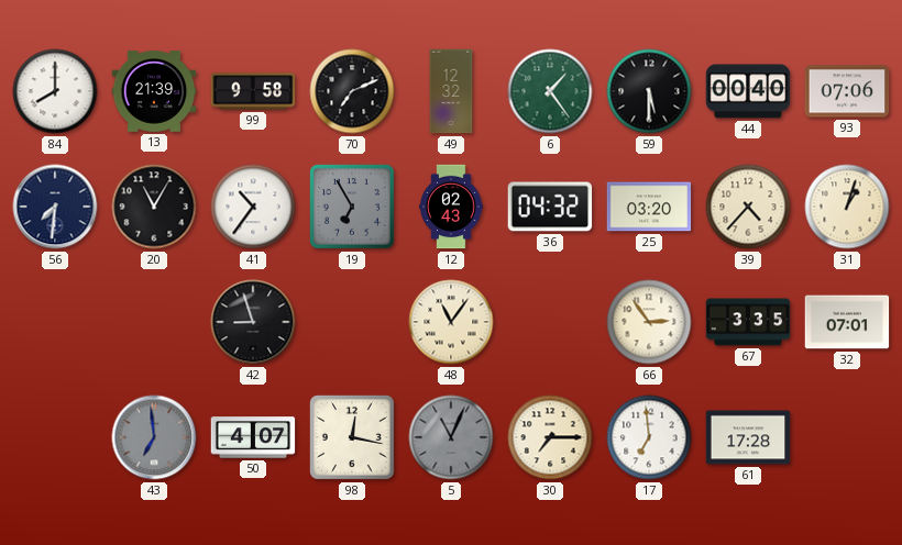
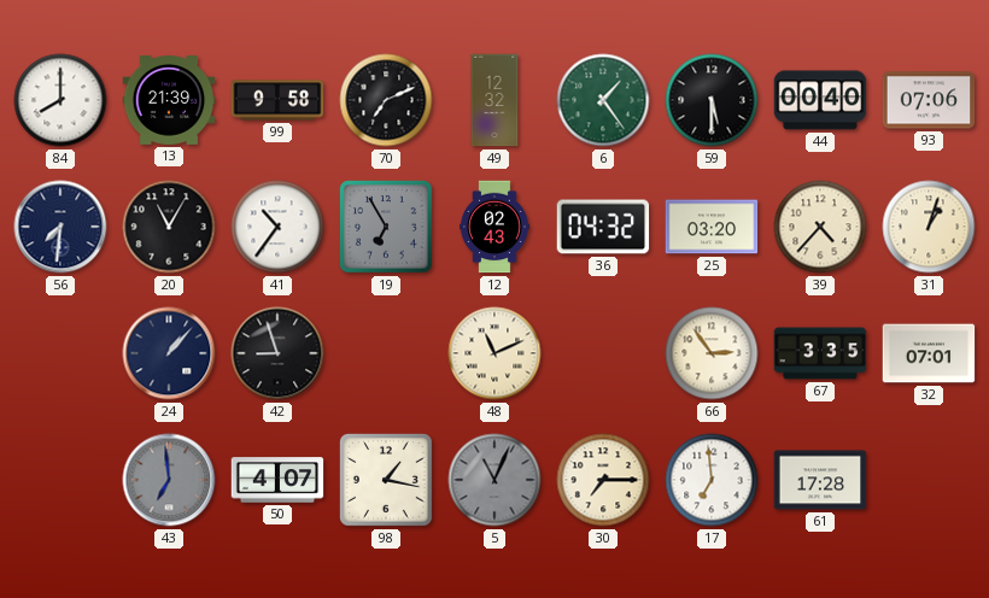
24: none -> 1:07
48: 11:06 -> 11:11
98: 12:17 -> 1:17
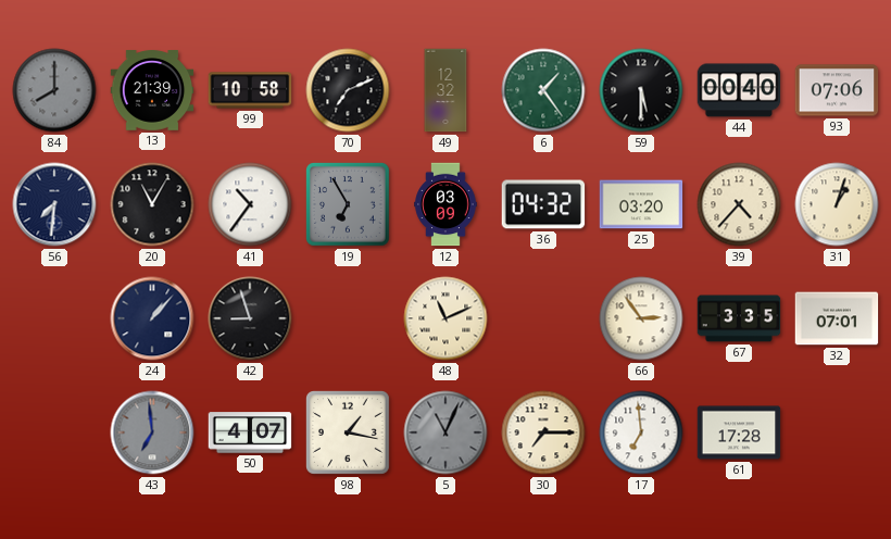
84 dial: white -> grey
99: 9:58 -> 10:58
12: 02:43 -> 03:09
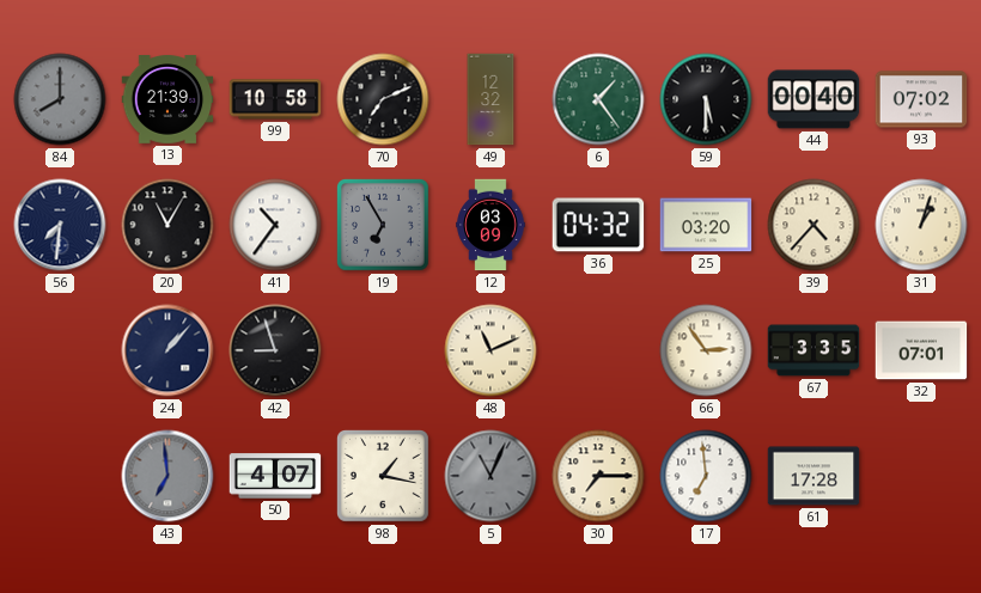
93: 07:06 -> 07:02
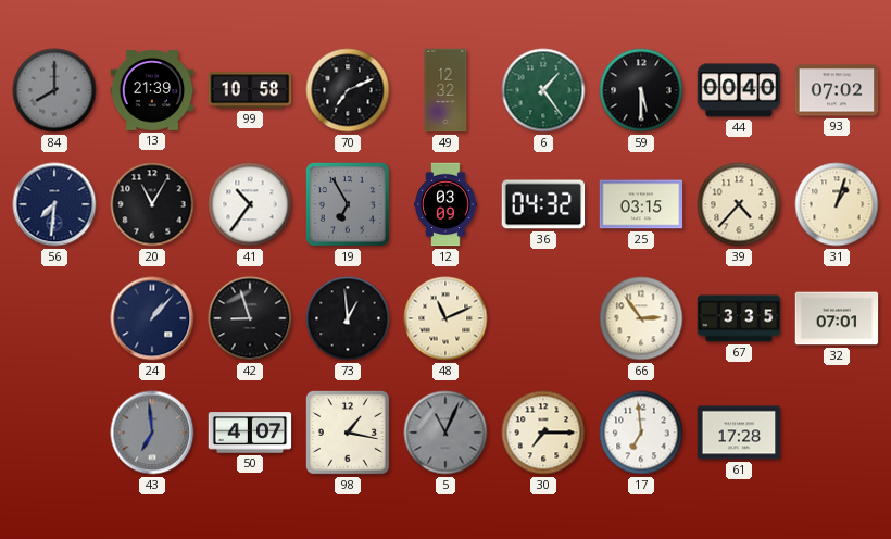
25: 03:20 -> 03:15
73: none -> 12:59
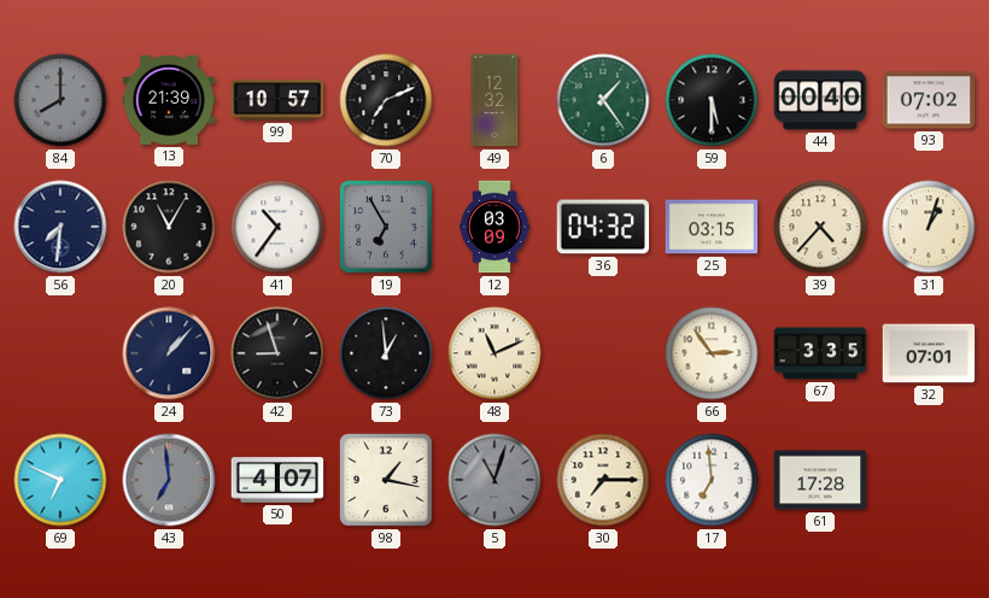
99: 10:58 -> 10:57
69: none -> 6:49
5: 11:04 -> 11:03
